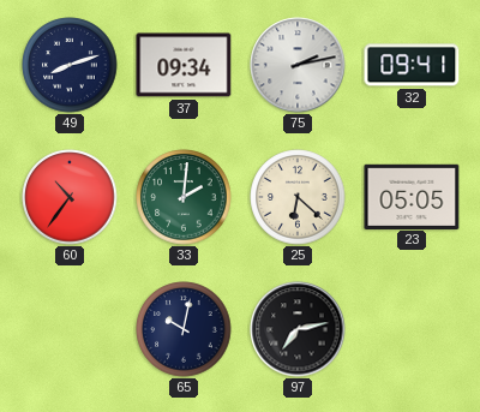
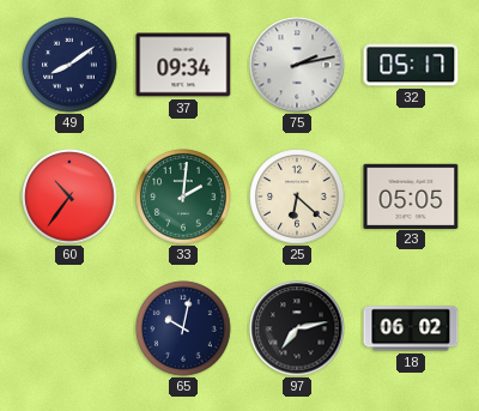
49: 8:12 -> 8:09
32: 09:41 -> 05:17
18: none -> 06:02
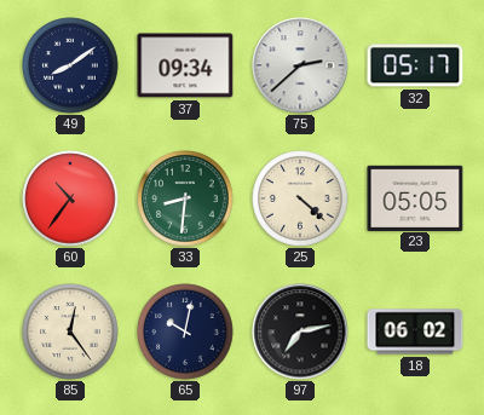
75: 2:13 -> 2:38
33: 2:01 -> 8:31
25: 6:22 -> 4:22
85: none -> 12:24
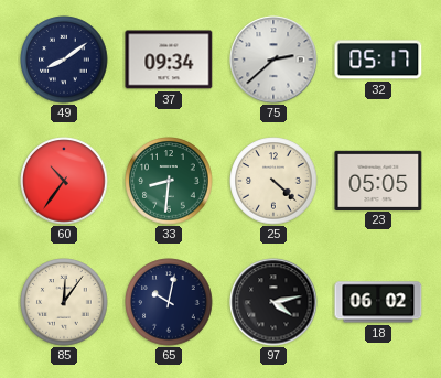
85: 12:24 -> 12:06
97: 7:13 -> 4:13
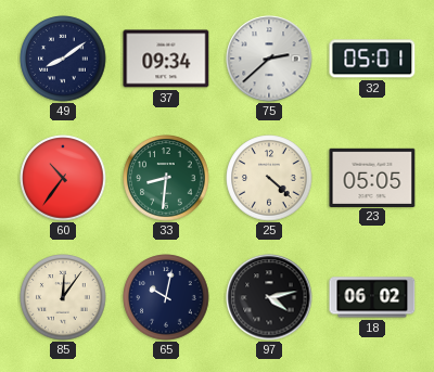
32: 05:17 -> 05:01
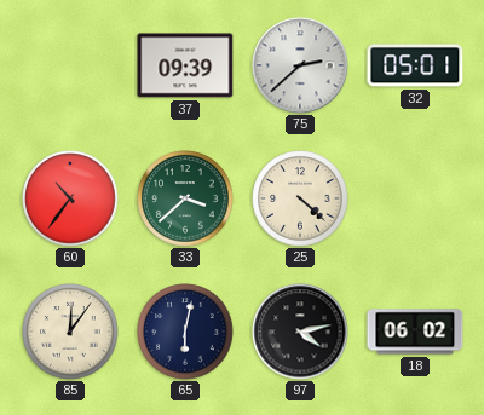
49: 8:09 -> none
37: 09:34 -> 09:39
33: 8:31 -> 3:38
23: 05:05 -> none
65: 10:02 -> 6:02
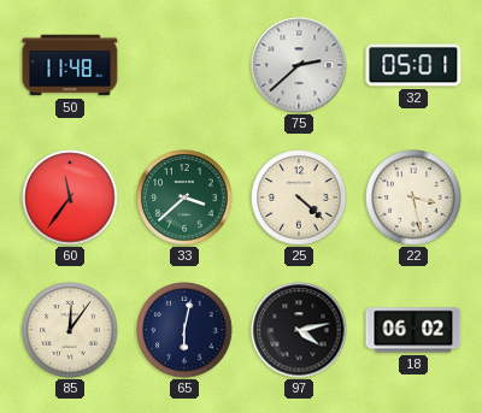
50: none -> 11:48
37: 09:39 -> none
60: 10:36 -> 11:36
22: none -> 3:28
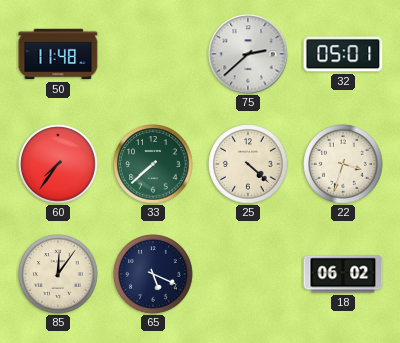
60: 11:36 -> 7:36
33: 3:38 -> 7:38
22: 3:28 -> 3:33
65: 6:02 -> 5:19
97: 4:13 -> none
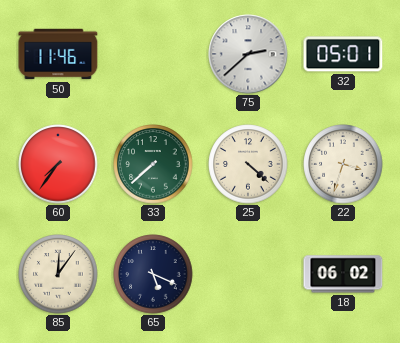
50: 11:48 -> 11:46
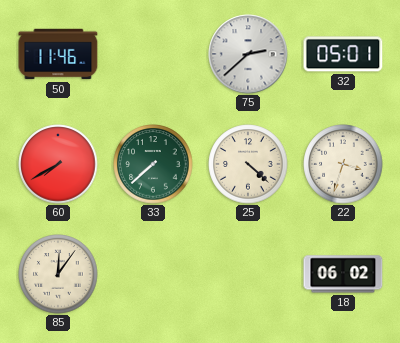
60: 7:36 -> 7:40
65: 5:19 -> none
